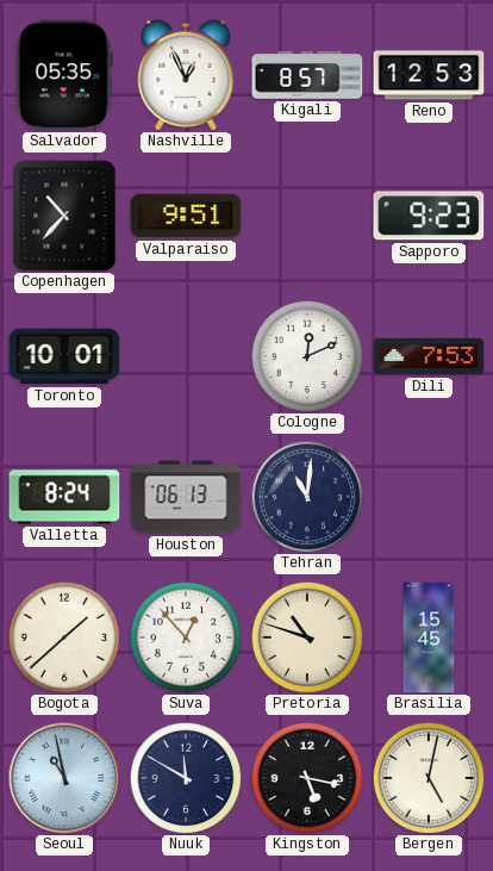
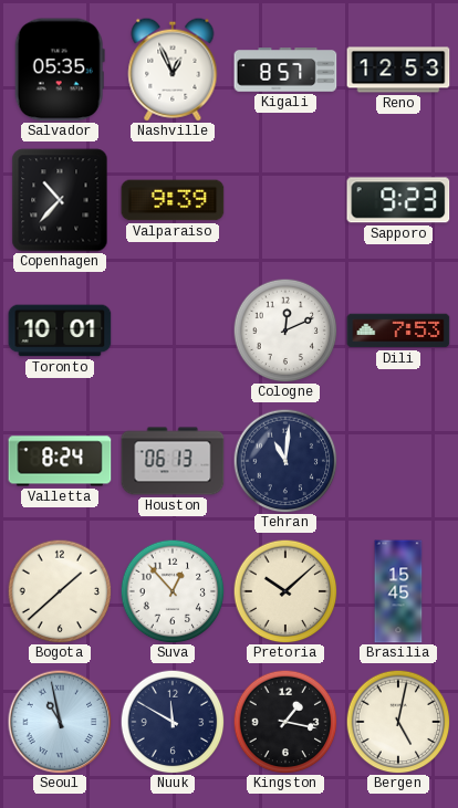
Valparaiso: 9:51 -> 9:39
Pretoria: 10:48 -> 10:08
Kingston: 5:17 -> 1:17
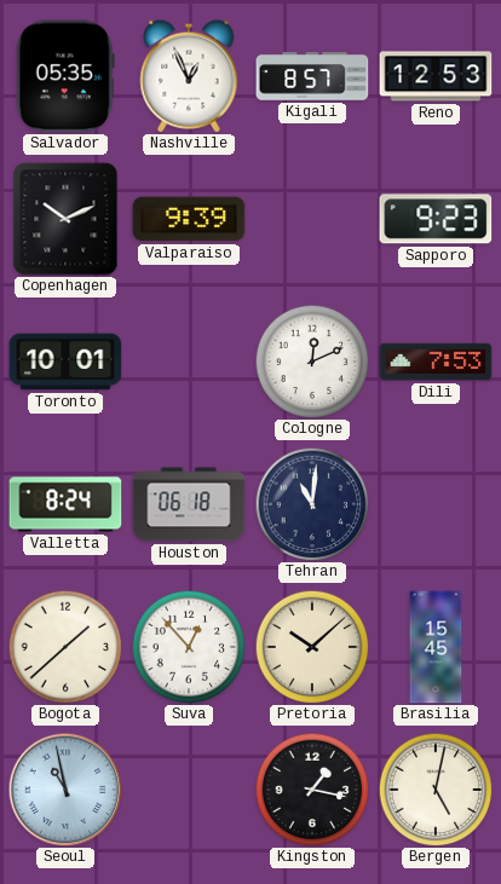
Copenhagen: 10:37 -> 10:11
Houston: 06:13 -> 06:18
Nuuk: 11:50 -> none
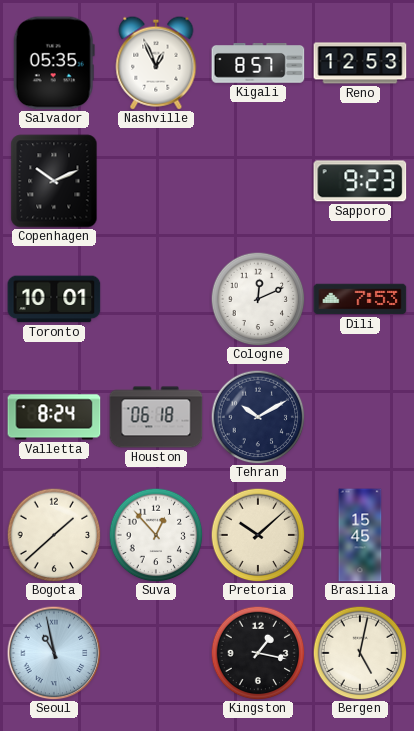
Valparaiso: 9:39 -> none
Tehran: 11:01 -> 10:10
